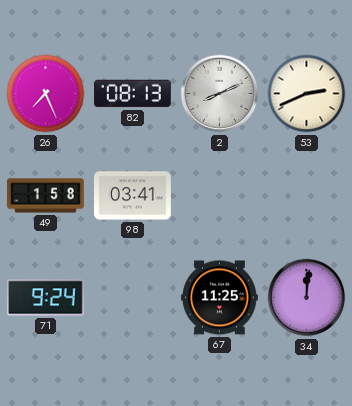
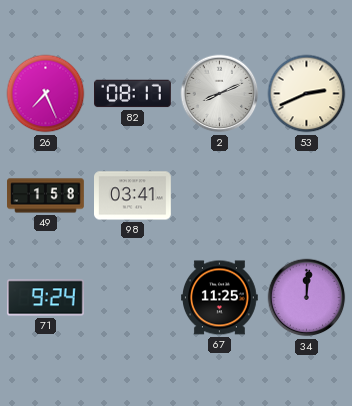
82: 08:13 -> 08:17
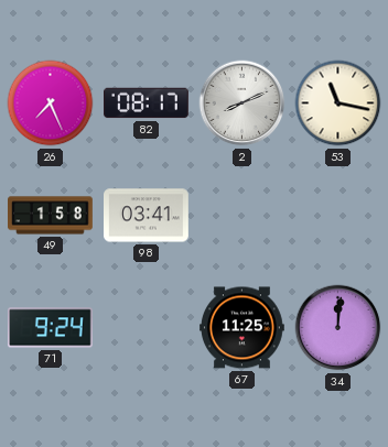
53: 2:41 -> 11:17
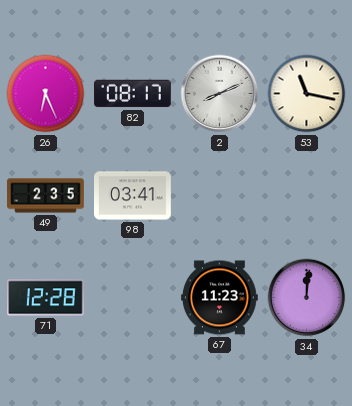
26: 7:26 -> 6:26
49: 1:58 -> 2:35
71: 9:24 -> 12:28
67: 11:25 -> 11:23
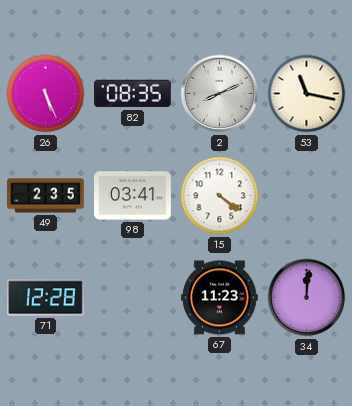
26: 6:26 -> 5:26
82: 08:17 -> 08:35
15: none -> 4:21
